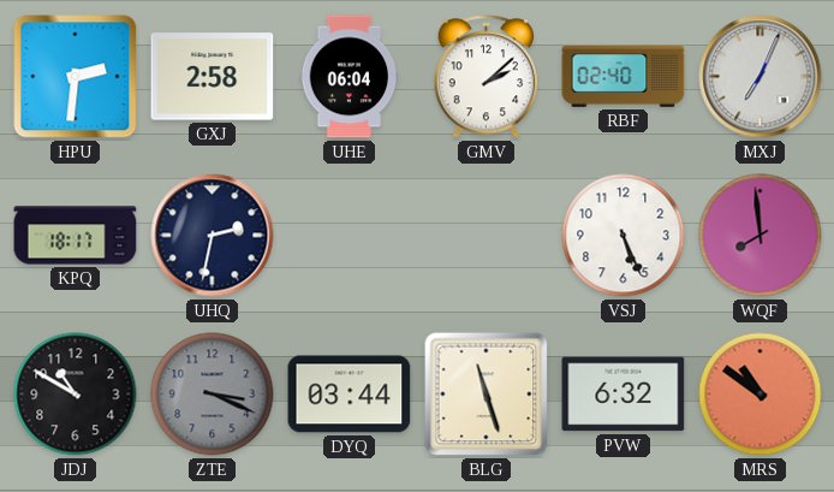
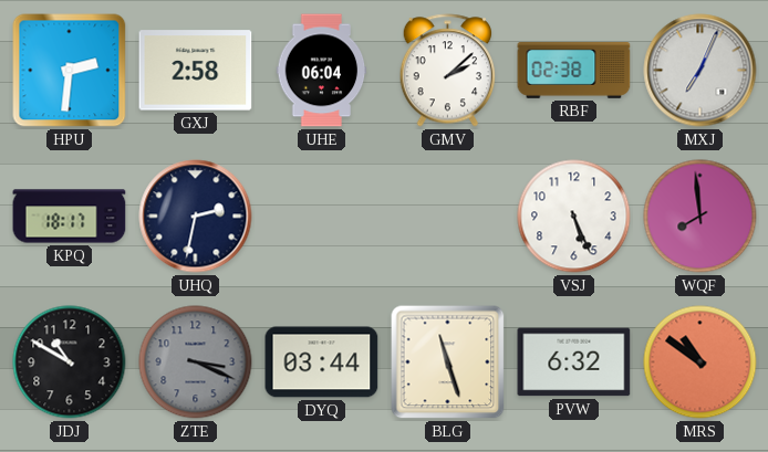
RBF: 02:40 -> 02:38
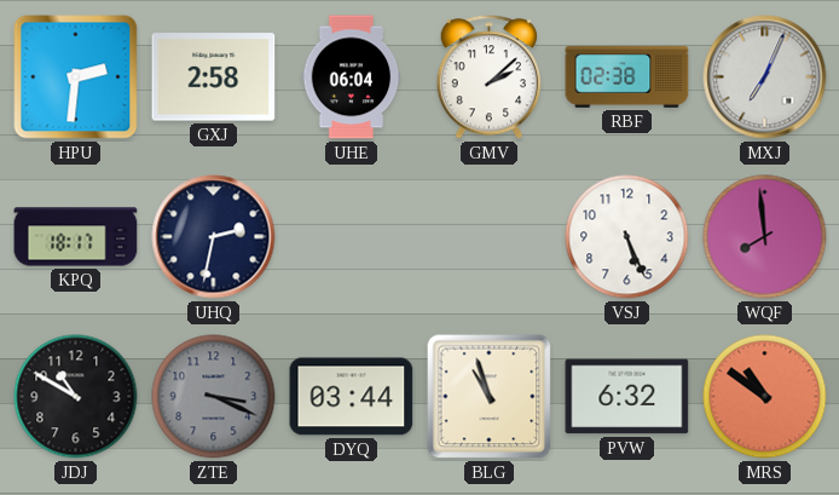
BLG: 11:27 -> 10:57
